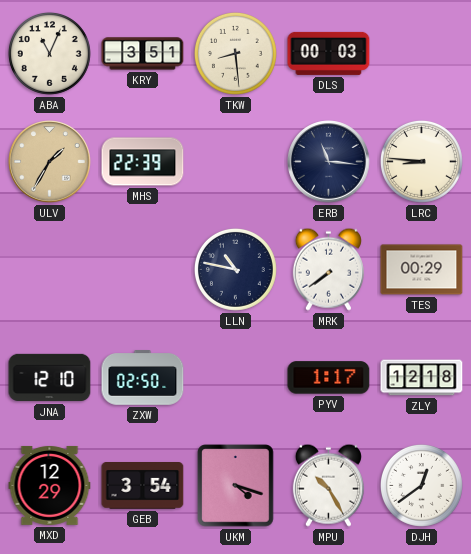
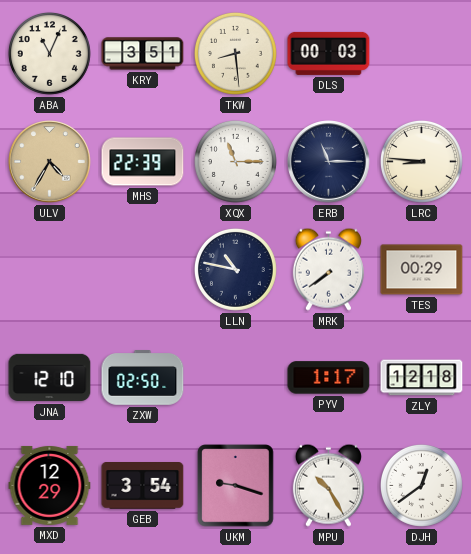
ULV: 1:35 -> 4:35
XQX: none -> 11:15
ERB: 11:16 -> 11:15
UKM: 4:18 -> 9:18
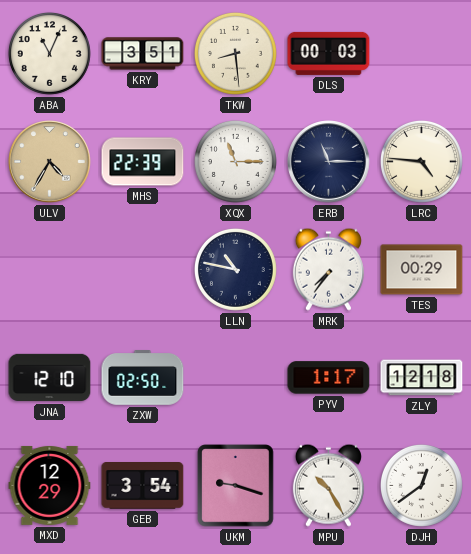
LRC: 8:46 -> 4:46
MRK: 7:39 -> 7:36
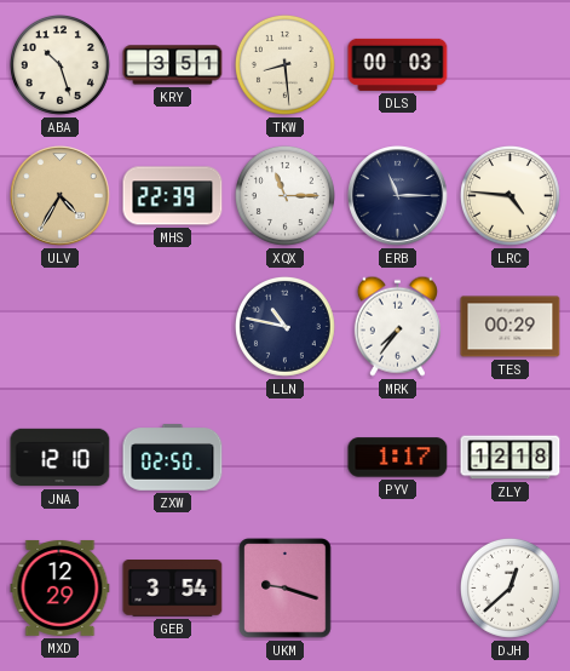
ABA: 11:04 -> 10:27
MPU: 10:25 -> none
DJH: 12:39 -> 12:38
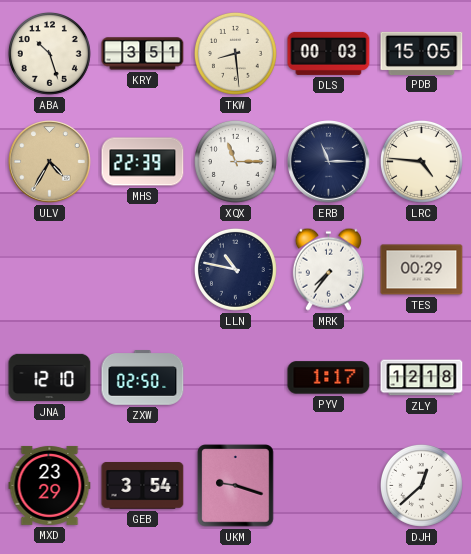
PDB: none -> 15:05
MXD: 12:29 -> 23:29
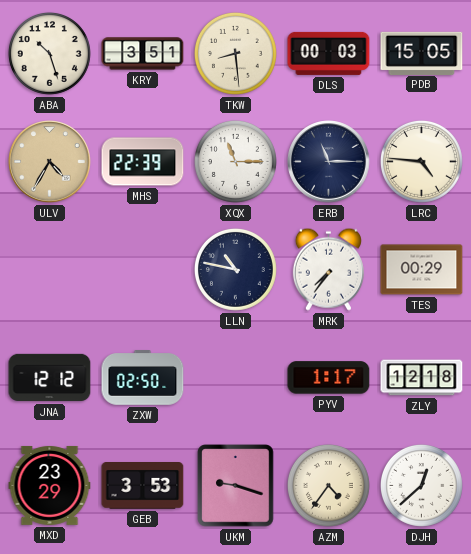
JNA: 12:10 -> 12:12
GEB: 3:54 -> 3:53
AZM: none -> 4:36
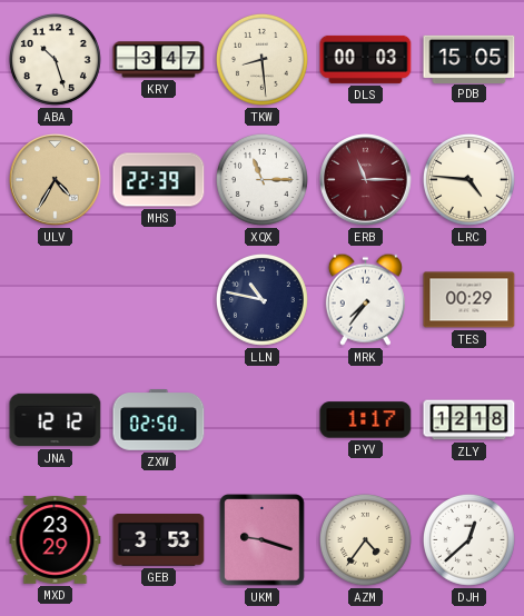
KRY: 3:51 -> 3:47
ERB dial: navy -> burgundy
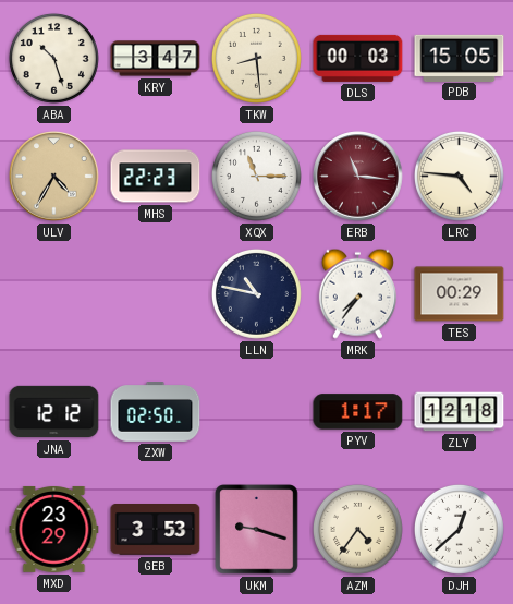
MHS: 22:39 -> 22:23
ERB: 11:15 -> 11:16
